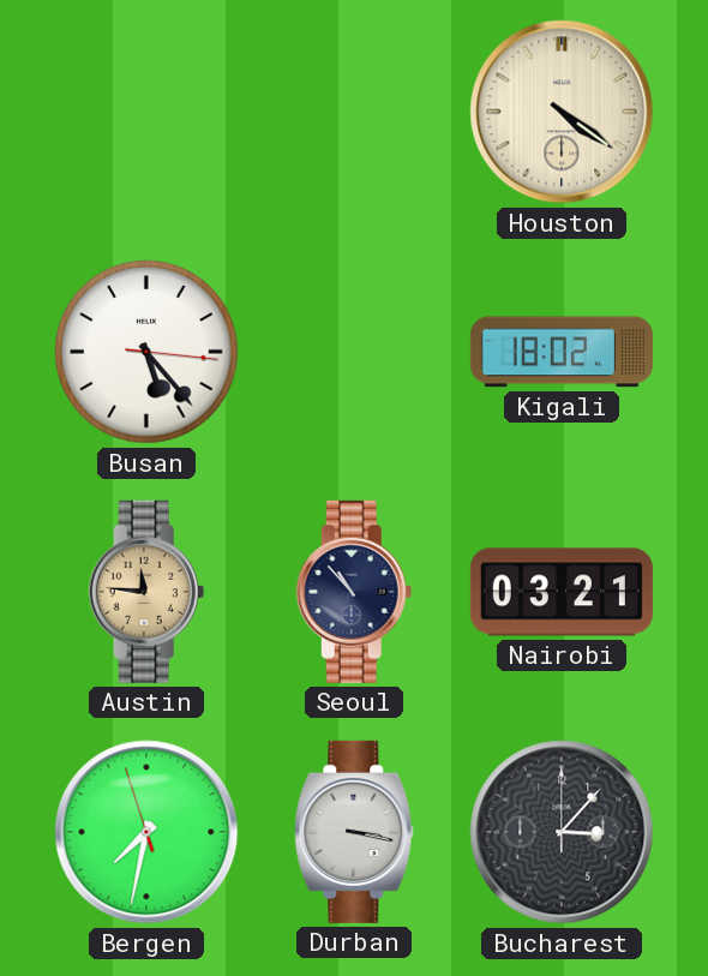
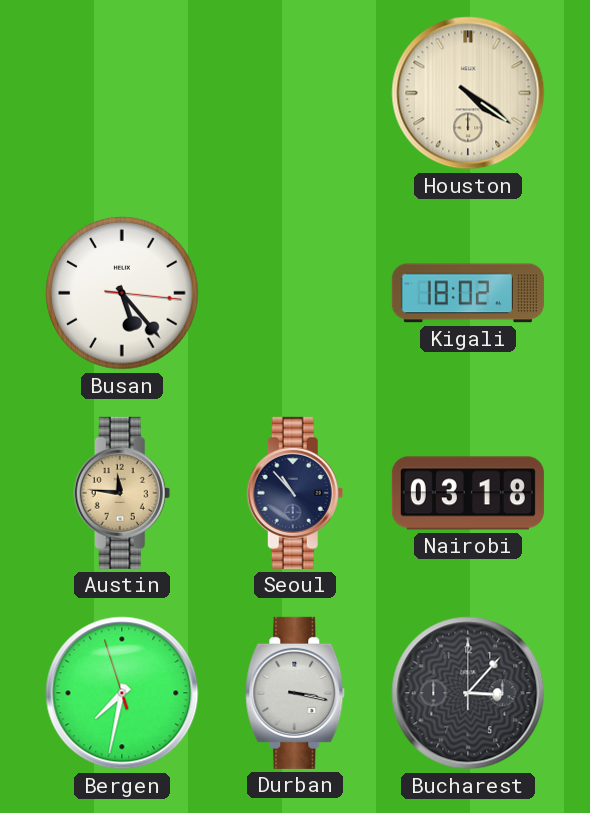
Nairobi: 03:21 -> 03:18
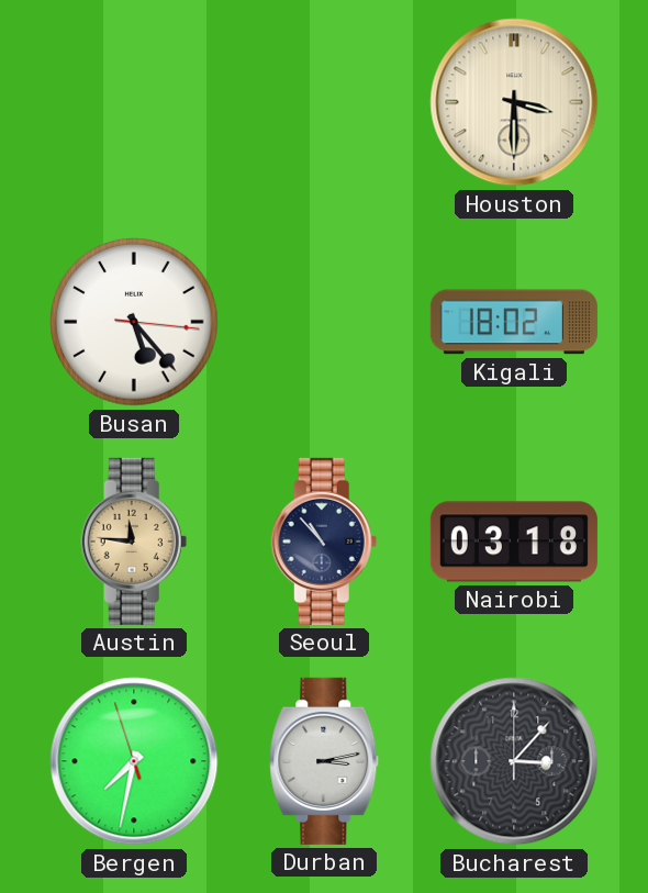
Houston: 4:21 -> 3:30
Durban: 3:17 -> 3:13
